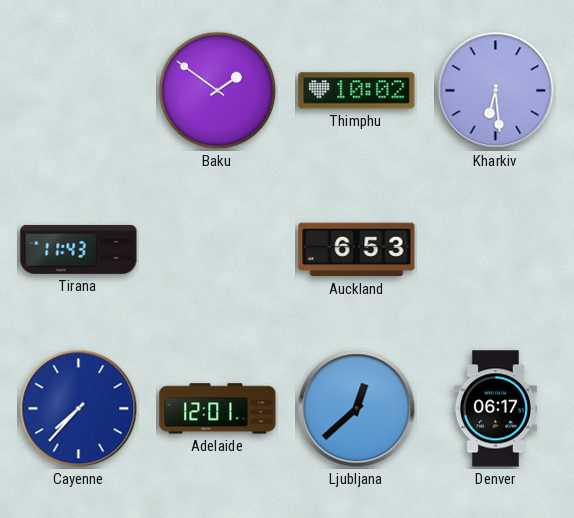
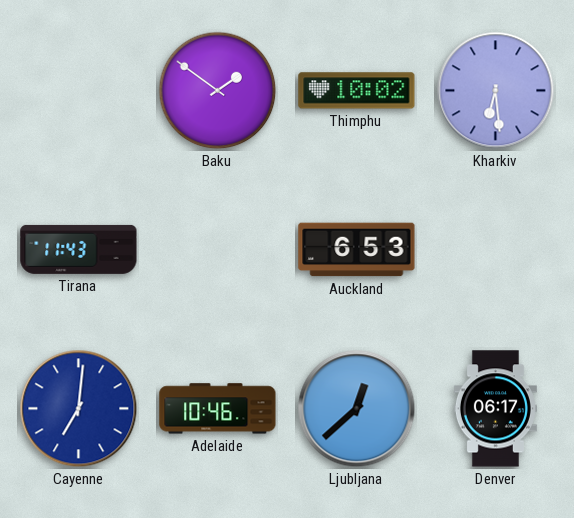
Cayenne: 7:37 -> 7:01
Adelaide: 12:01 -> 10:46
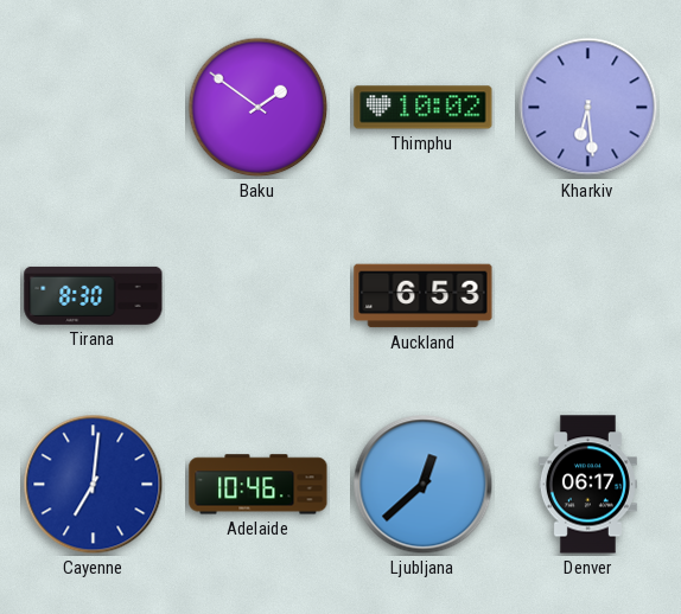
Tirana: 11:43 -> 8:30
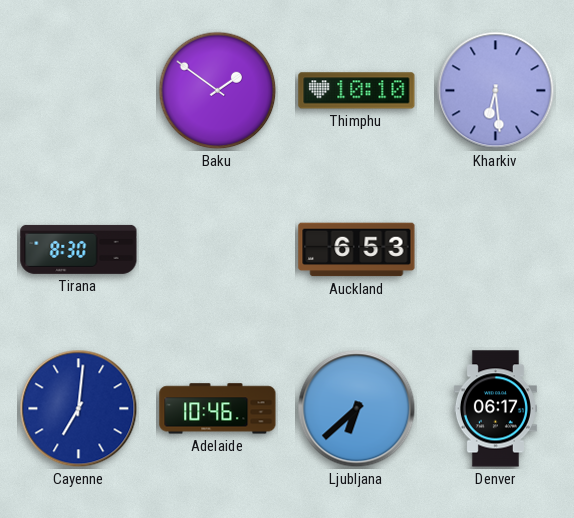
Thimphu: 10:02 -> 10:10
Ljubljana: 12:38 -> 6:38
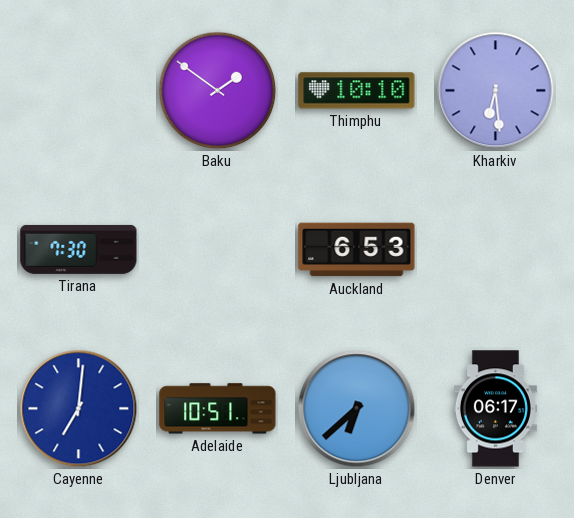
Tirana: 8:30 -> 7:30
Adelaide: 10:46 -> 10:51
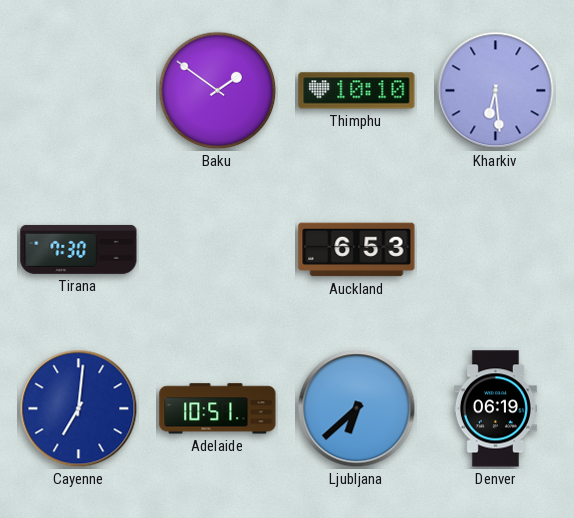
Denver: 06:17 -> 06:19
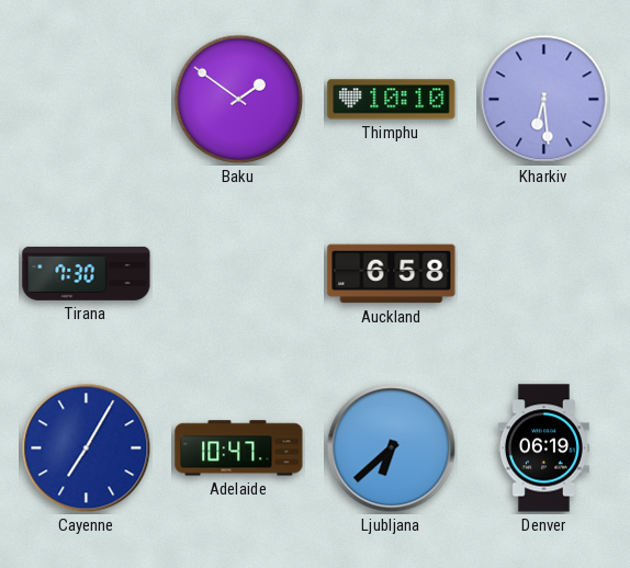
Auckland: 6:53 -> 6:58
Cayenne: 7:01 -> 7:05
Adelaide: 10:51 -> 10:47
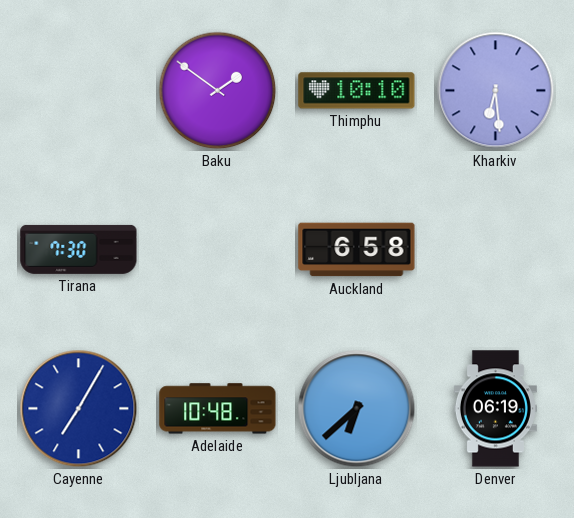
Adelaide: 10:47 -> 10:48
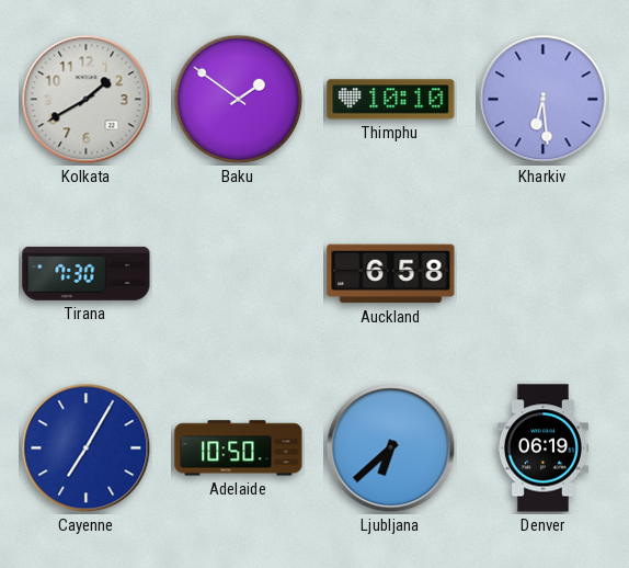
Kolkata: none -> 1:40
Adelaide: 10:48 -> 10:50
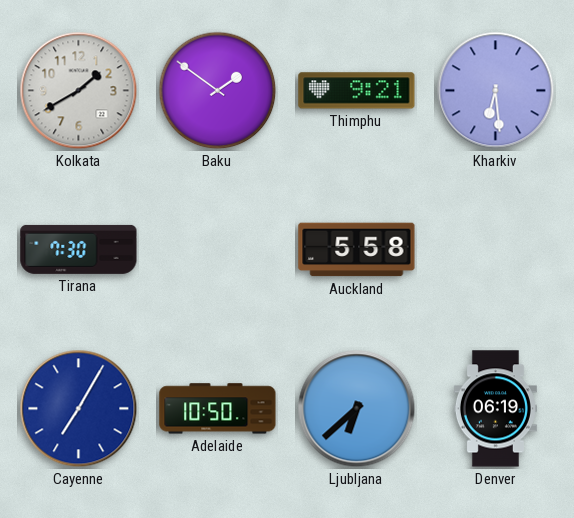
Thimphu: 10:10 -> 9:21
Auckland: 6:58 -> 5:58
